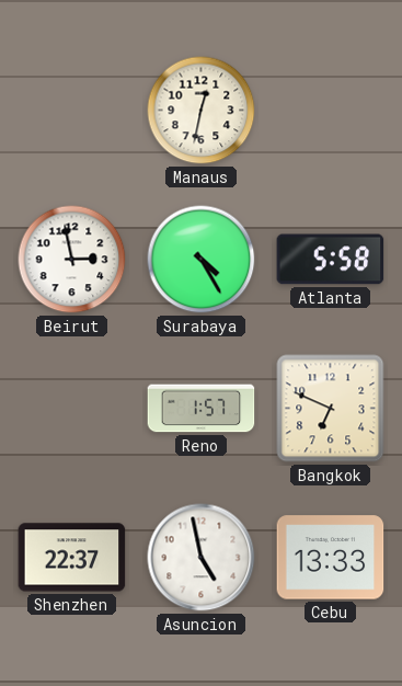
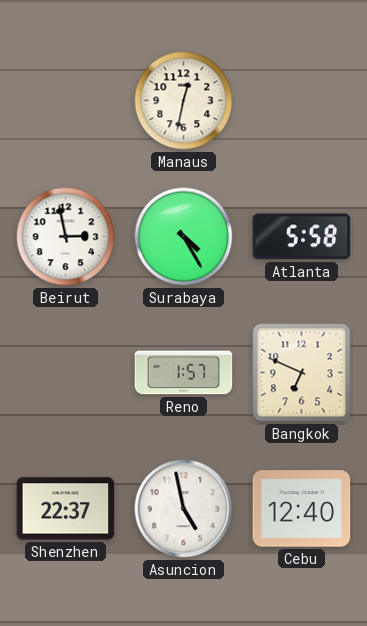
Cebu: 13:33 -> 12:40
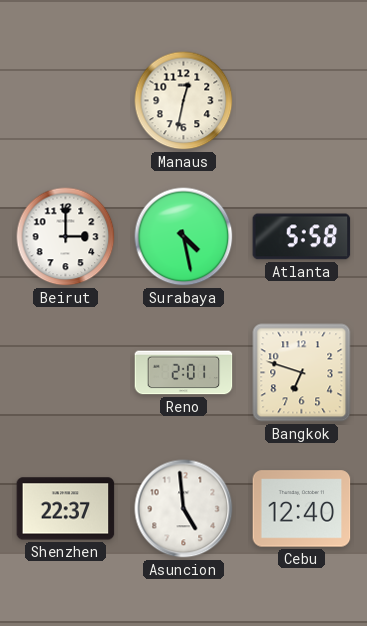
Beirut: 2:58 -> 3:00
Surabaya: 4:25 -> 4:28
Reno: 1:57 -> 2:01
Bangkok: 6:49 -> 6:48
Asuncion: 4:58 -> 4:59
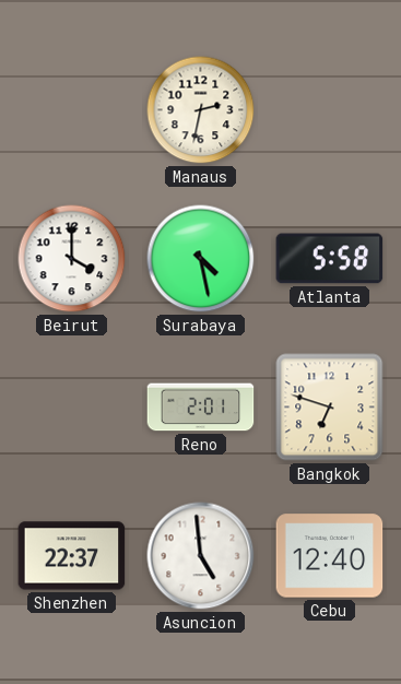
Manaus: 12:32 -> 2:32
Beirut: 3:00 -> 4:00
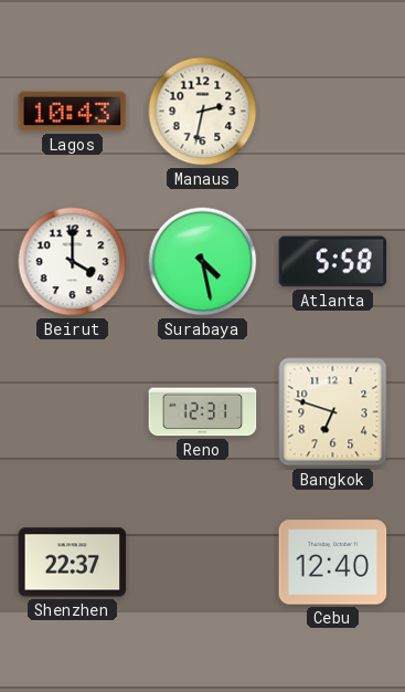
Lagos: none -> 10:43
Reno: 2:01 -> 12:31
Asuncion: 4:59 -> none
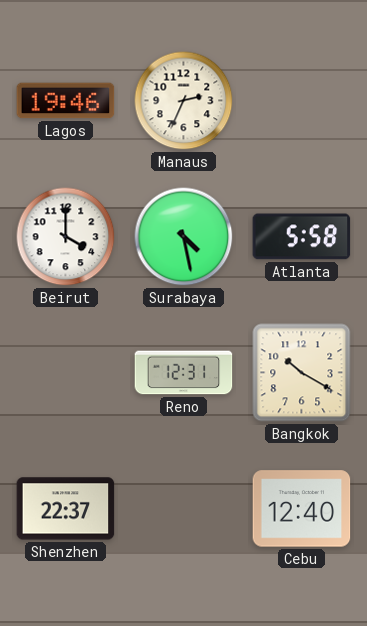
Lagos: 10:43 -> 19:46
Manaus: 2:32 -> 2:34
Bangkok: 6:48 -> 10:20
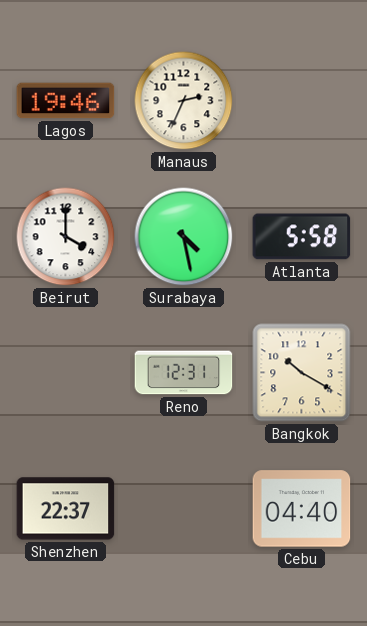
Cebu: 12:40 -> 04:40
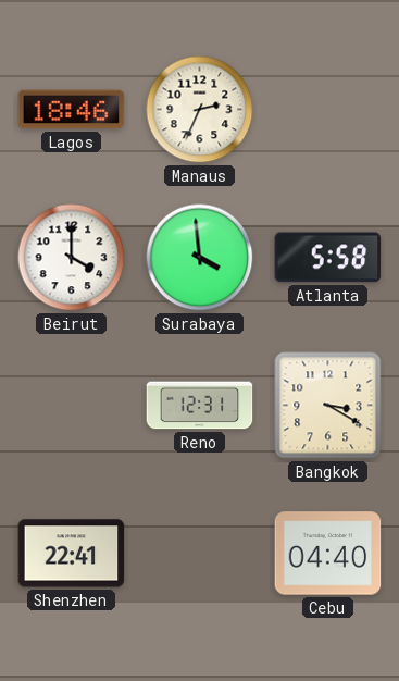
Lagos: 19:46 -> 18:46
Surabaya: 4:28 -> 3:59
Bangkok: 10:20 -> 3:20
Shenzhen: 22:37 -> 22:41
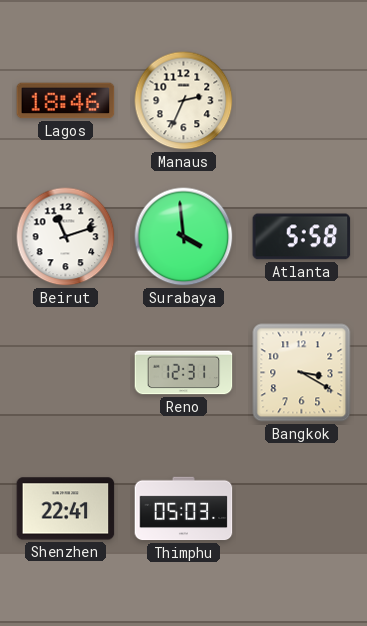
Beirut: 4:00 -> 11:12
Thimphu: none -> 05:03
Cebu: 04:40 -> none
